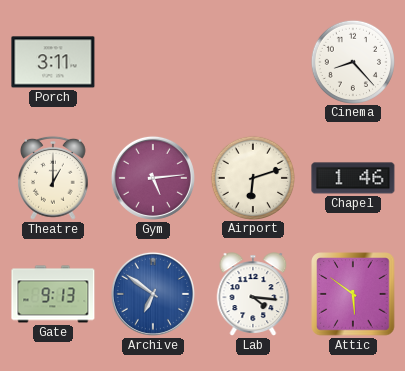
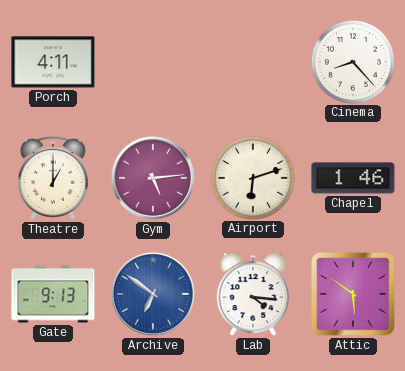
Porch: 3:11 -> 4:11
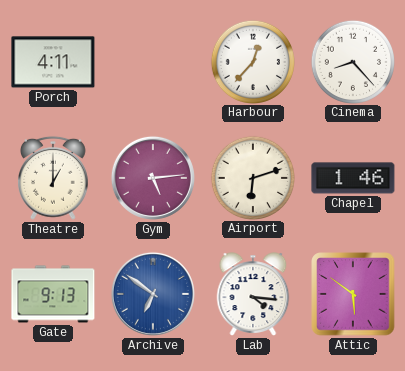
Harbour: none -> 12:37
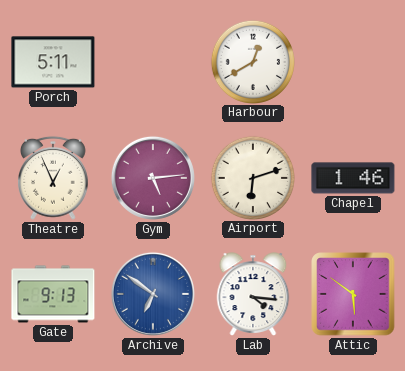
Porch: 4:11 -> 5:11
Harbour: 12:37 -> 12:40
Cinema: 8:23 -> none
Theatre: 1:00 -> 12:56
